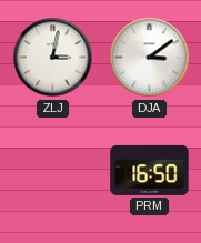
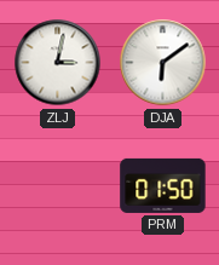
DJA: 3:09 -> 6:09
PRM: 16:50 -> 01:50
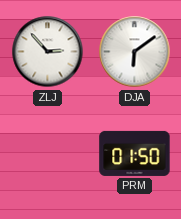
ZLJ: 3:02 -> 2:53
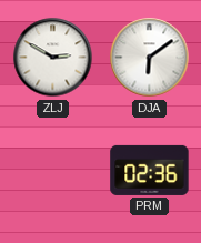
ZLJ: 2:53 -> 2:50
PRM: 01:50 -> 02:36
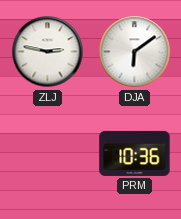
ZLJ: 2:50 -> 2:47
PRM: 02:36 -> 10:36
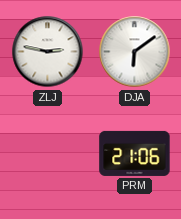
PRM: 10:36 -> 21:06
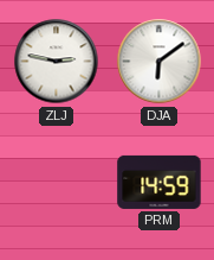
PRM: 21:06 -> 14:59
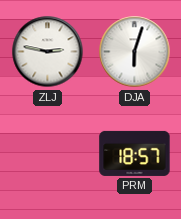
DJA: 6:09 -> 6:03
PRM: 14:59 -> 18:57
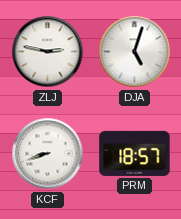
DJA: 6:03 -> 5:03
KCF: none -> 8:42
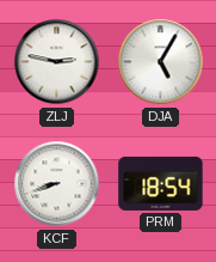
DJA: 5:03 -> 5:05
PRM: 18:57 -> 18:54
